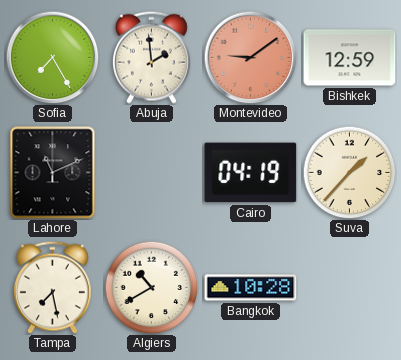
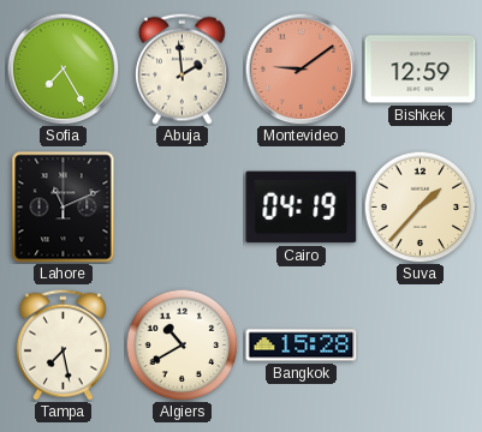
Bangkok: 10:28 -> 15:28
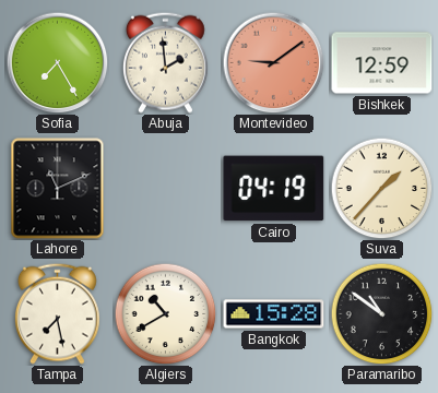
Paramaribo: none -> 10:51
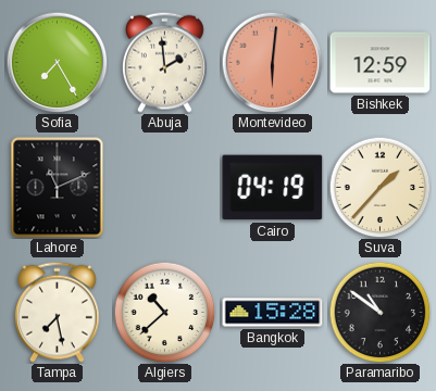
Montevideo: 9:09 -> 6:01
Algiers: 10:40 -> 10:38
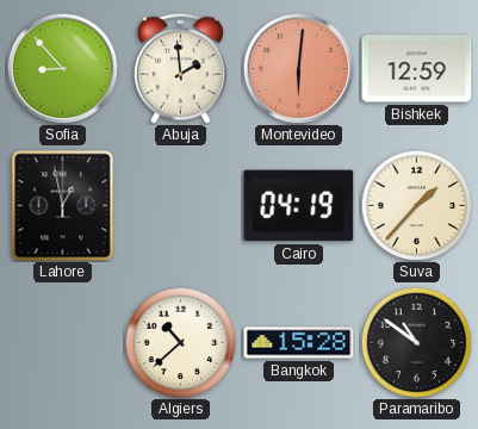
Sofia: 7:25 -> 8:53
Lahore: 11:11 -> 12:58
Tampa: 7:28 -> none
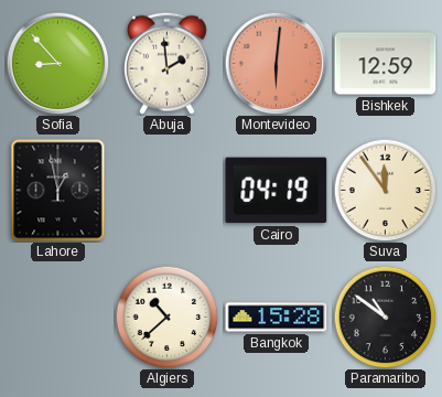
Suva: 1:37 -> 11:54
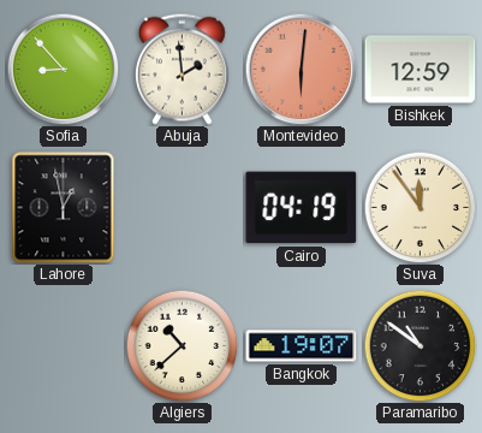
Bangkok: 15:28 -> 19:07
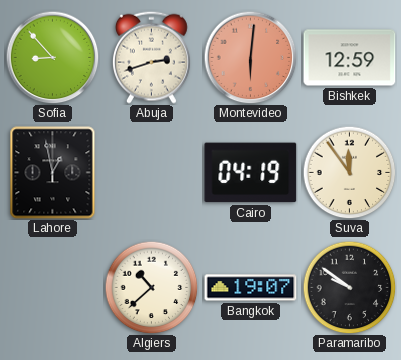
Abuja: 1:59 -> 2:42
Paramaribo: 10:51 -> 9:51
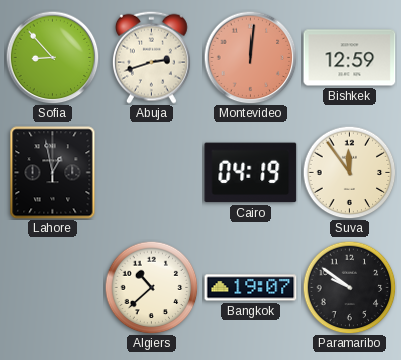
Montevideo: 6:01 -> 12:01
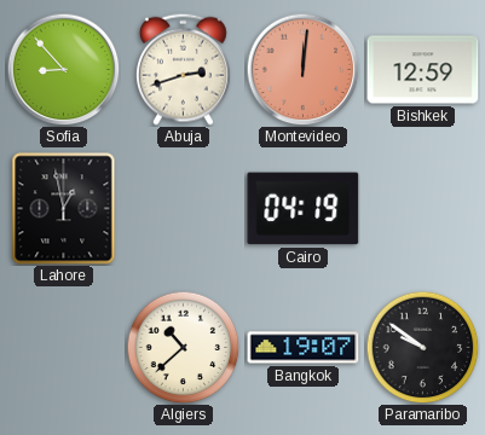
Suva: 11:54 -> none
